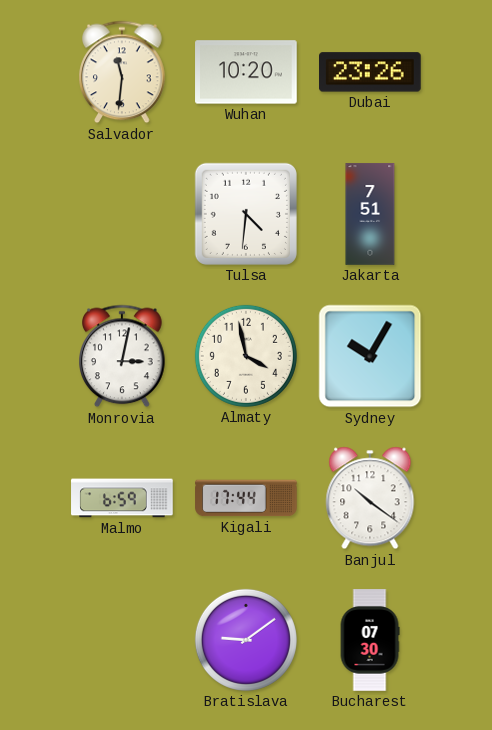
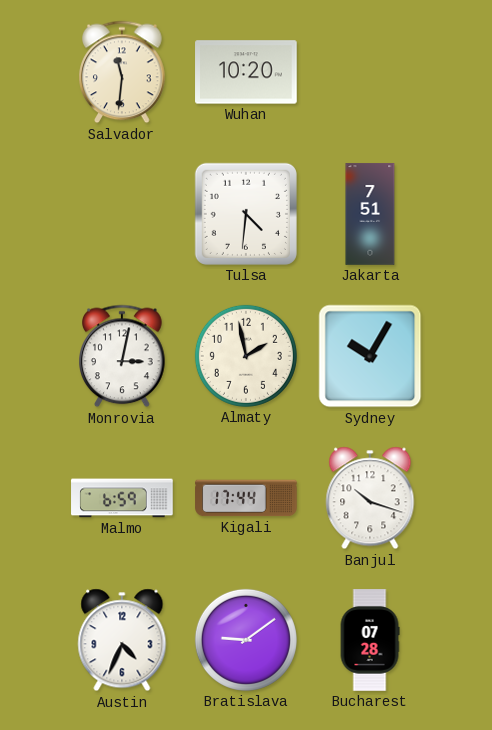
Dubai: 23:26 -> none
Almaty: 3:58 -> 1:58
Banjul: 10:21 -> 10:18
Austin: none -> 4:34
Bucharest: 07:30 -> 07:28
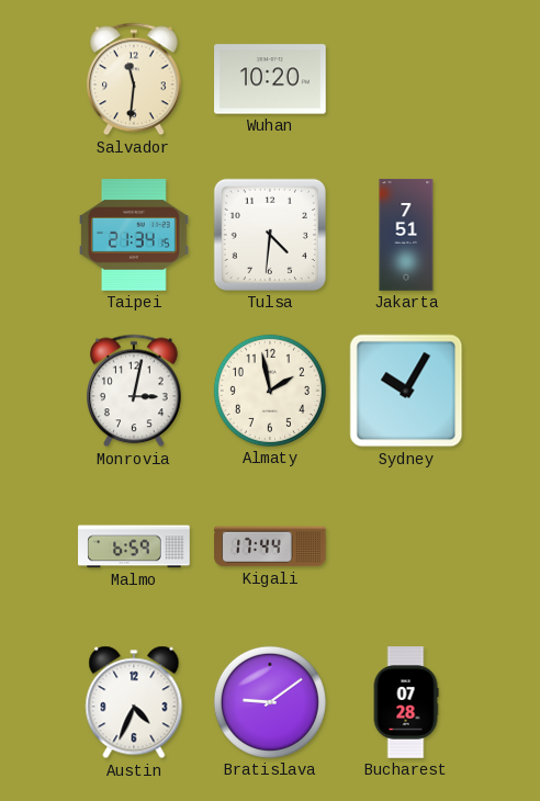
Taipei: none -> 21:34
Banjul: 10:18 -> none
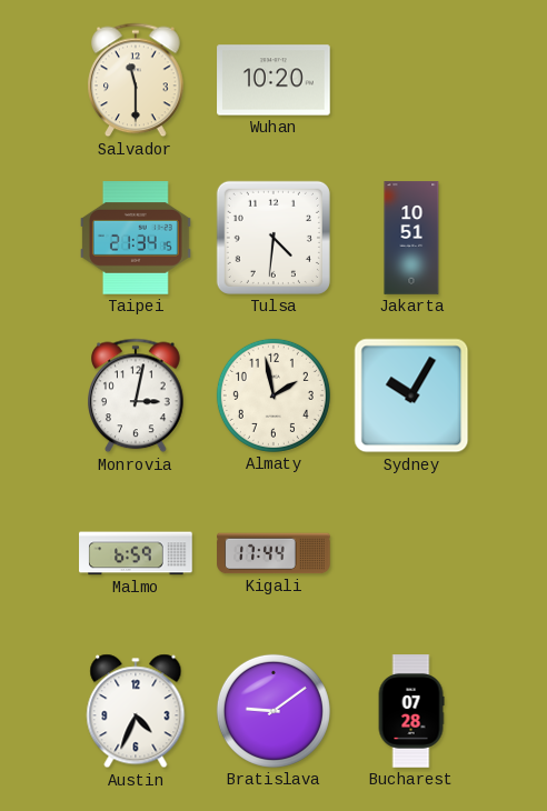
Salvador: 11:31 -> 11:30
Jakarta: 7:51 -> 10:51
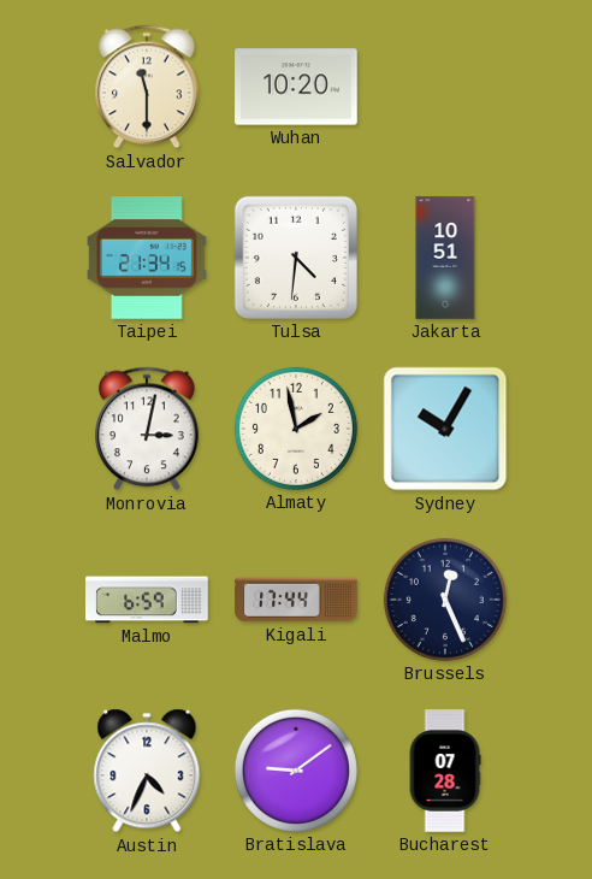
Brussels: none -> 12:26
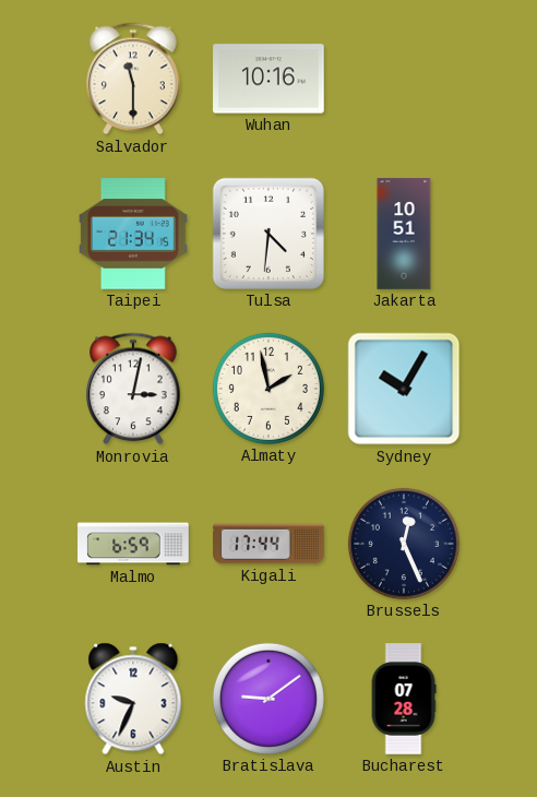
Wuhan: 10:20 -> 10:16
Austin: 4:34 -> 9:34
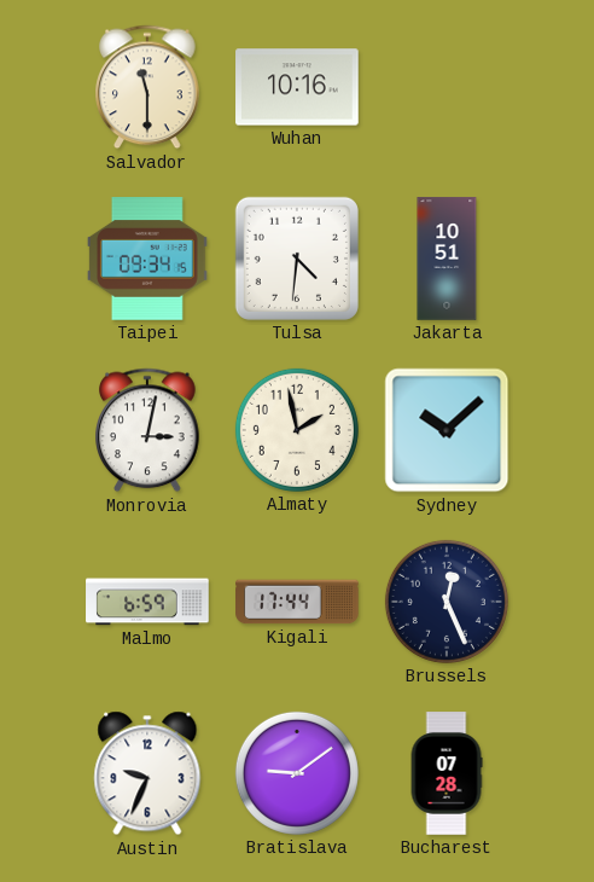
Taipei: 21:34 -> 09:34
Sydney: 10:05 -> 10:08
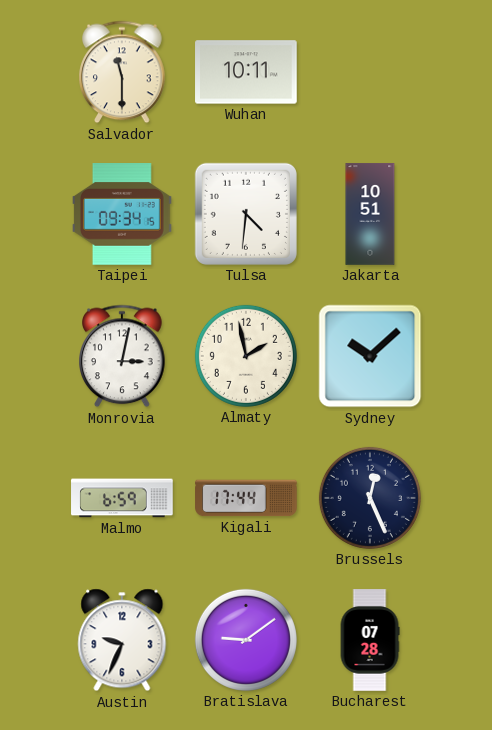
Wuhan: 10:16 -> 10:11
